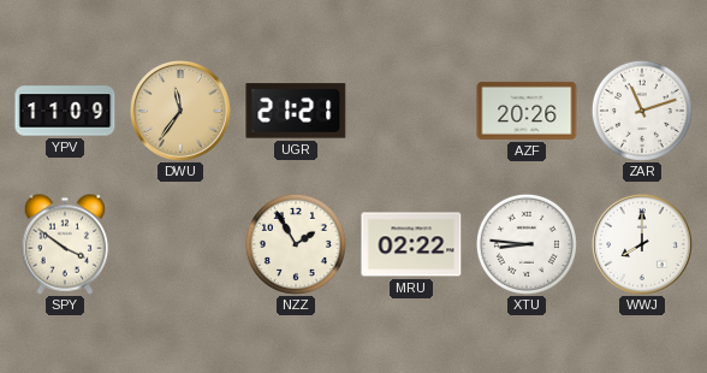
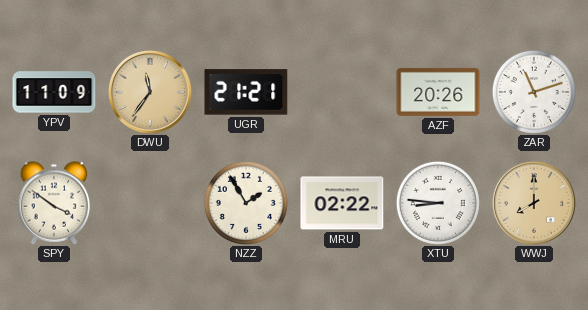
WWJ dial: white -> champagne
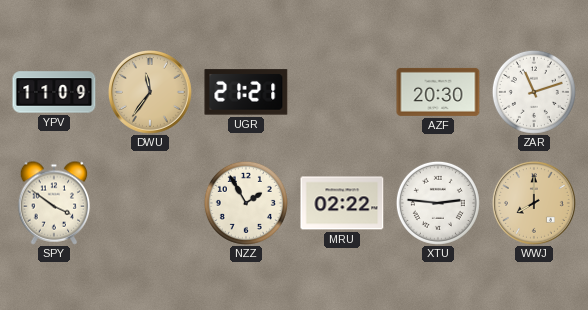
AZF: 20:26 -> 20:30
XTU: 8:46 -> 2:46
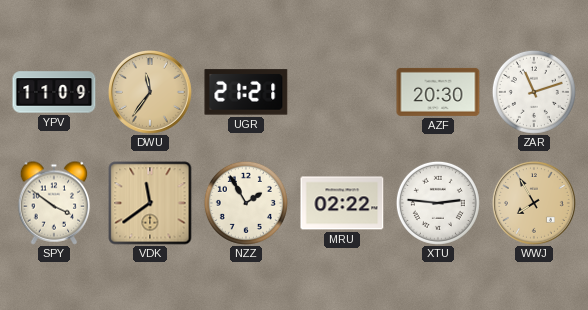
VDK: none -> 11:39
WWJ: 8:00 -> 7:55
